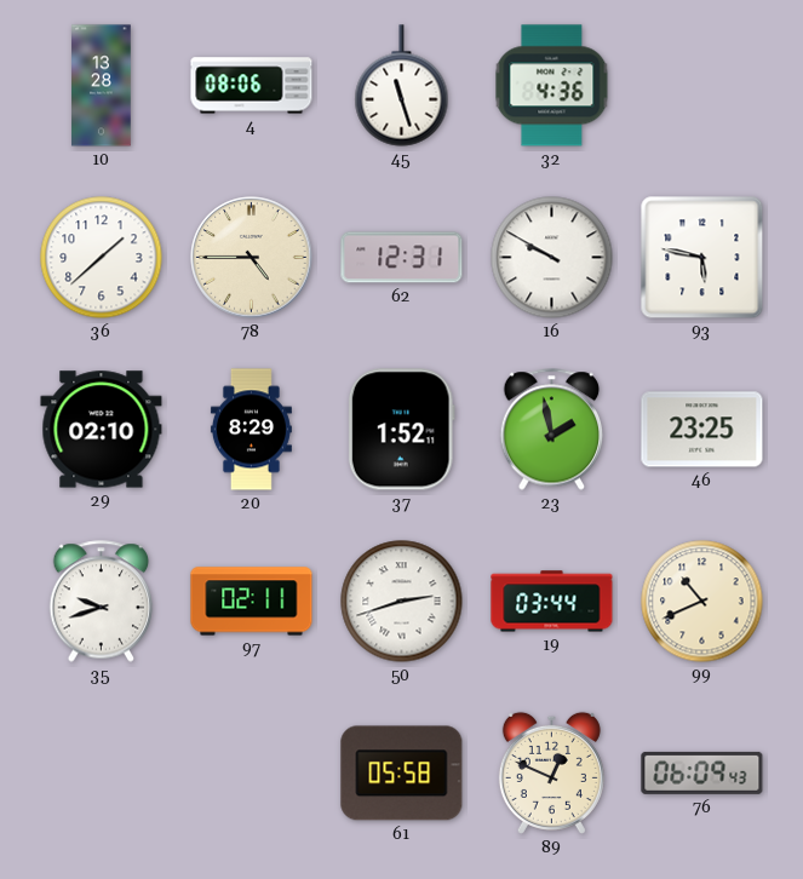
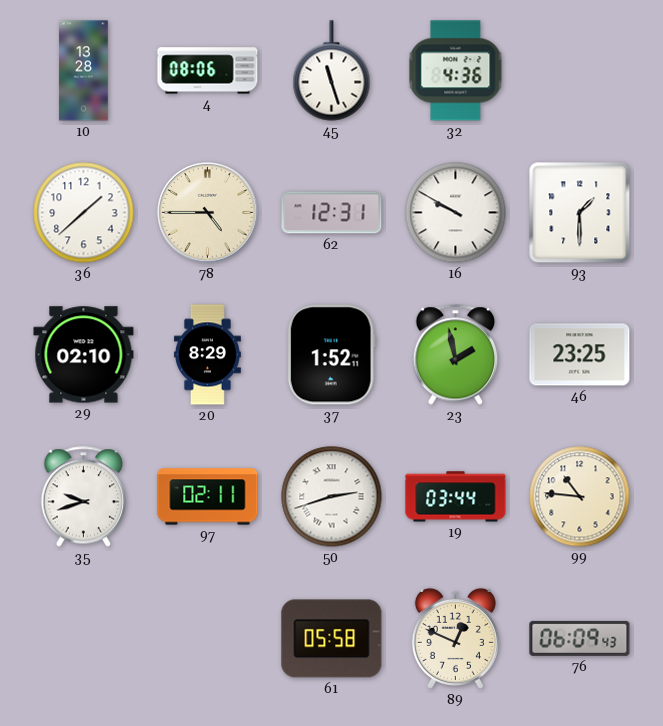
93: 5:47 -> 1:30
99: 10:41 -> 10:46
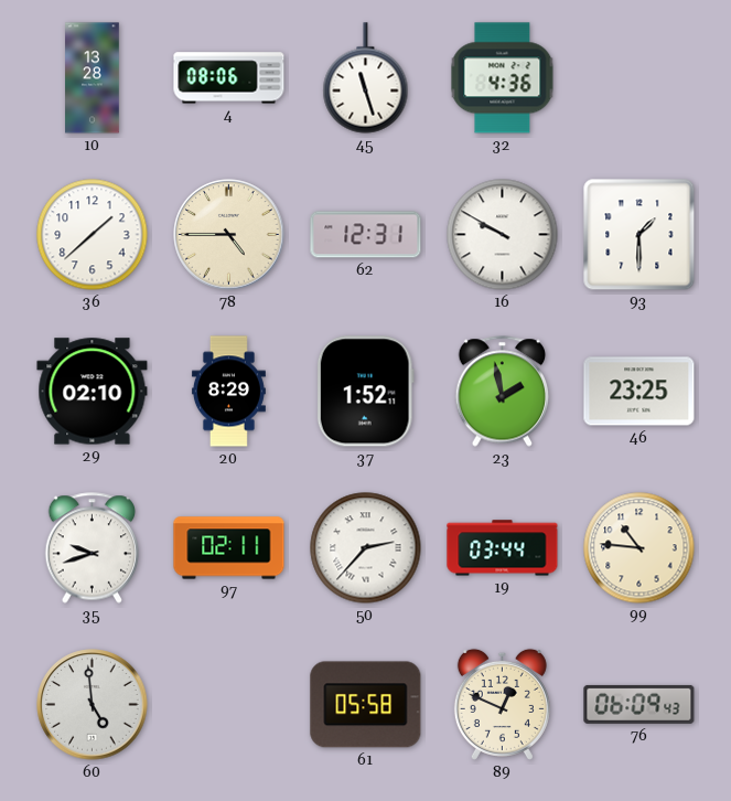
50: 2:42 -> 2:37
60: none -> 4:59
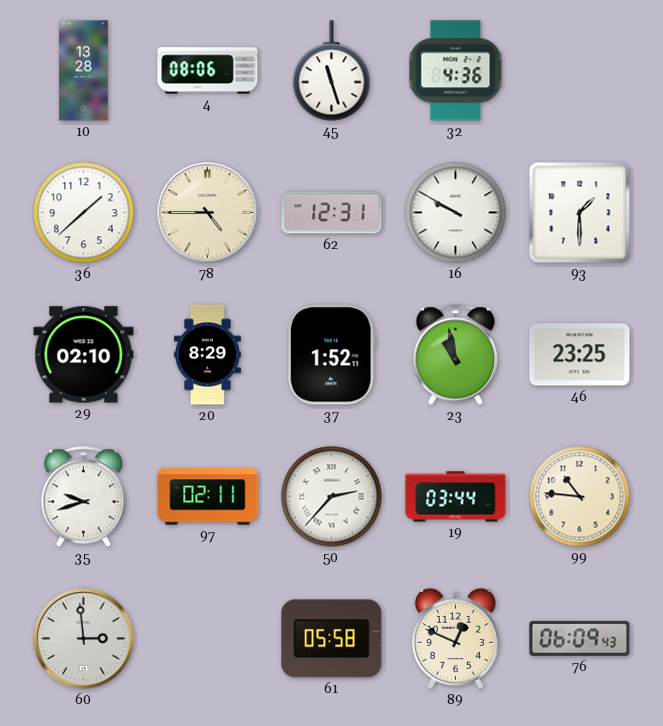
23: 1:58 -> 10:58
60: 4:59 -> 2:59
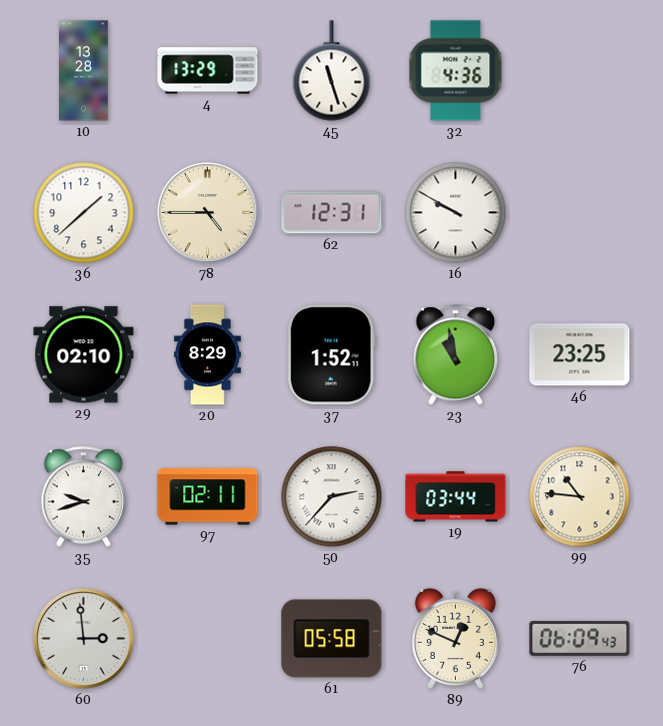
4: 08:06 -> 13:29
93: 1:30 -> none
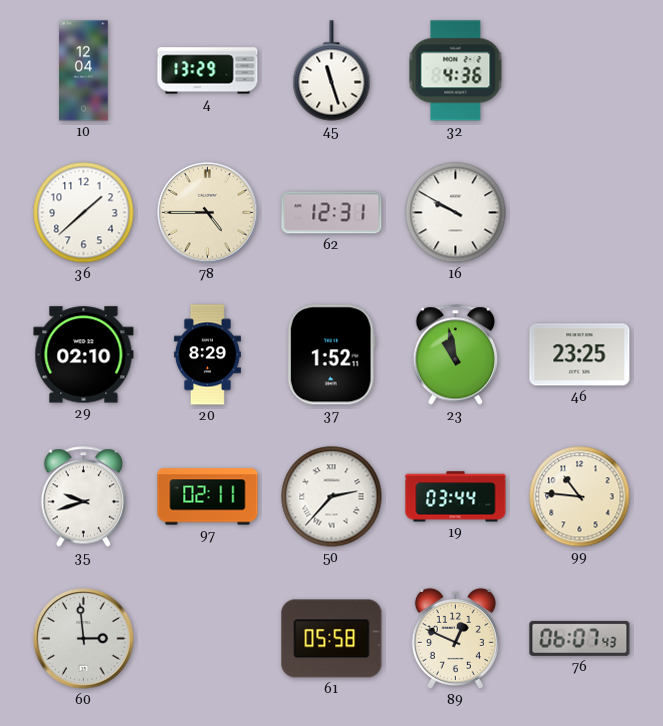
10: 13:28 -> 12:04
76: 06:09 -> 06:07
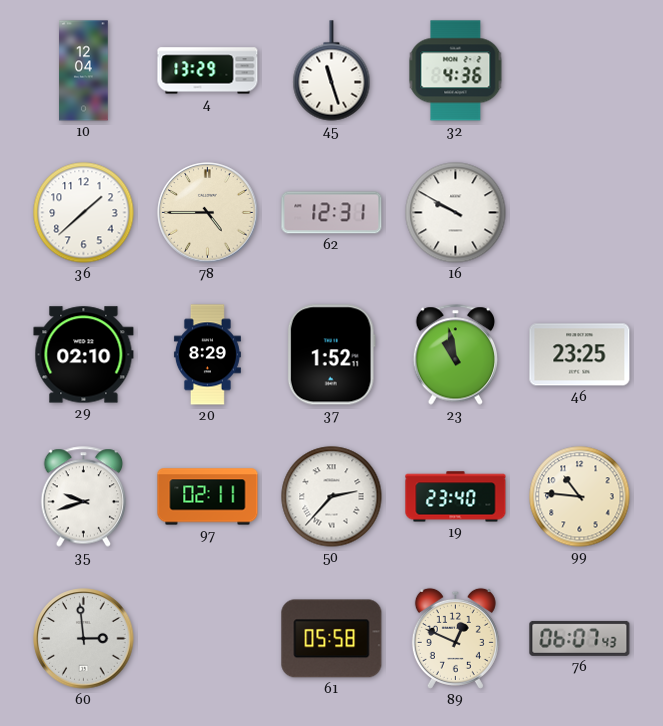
19: 03:44 -> 23:40
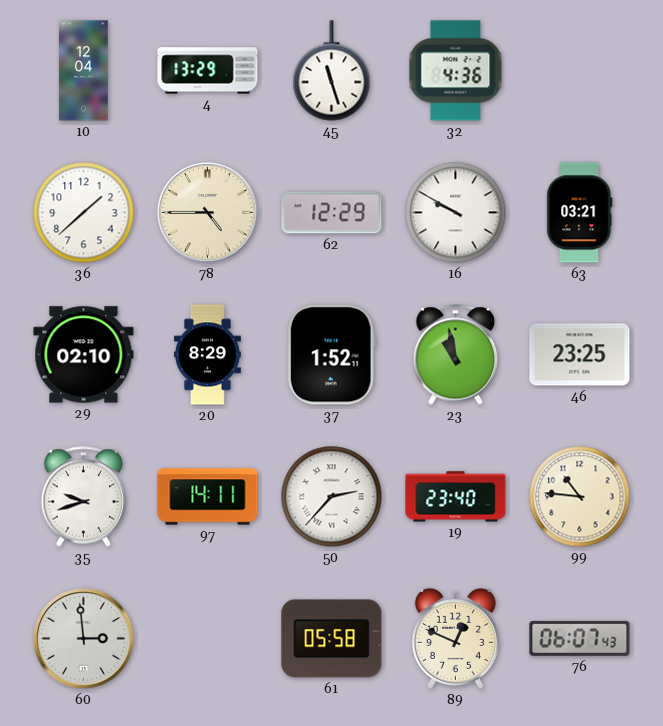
62: 12:31 -> 12:29
63: none -> 03:21
97: 02:11 -> 14:11
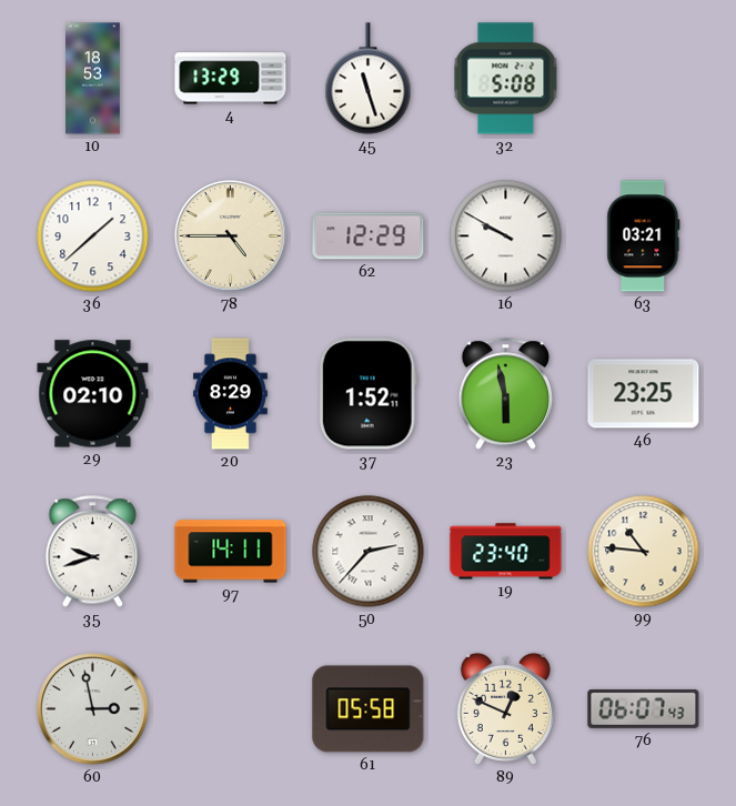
10: 12:04 -> 18:53
32: 4:36 -> 5:08
23: 10:58 -> 5:58
60: 2:59 -> 2:58
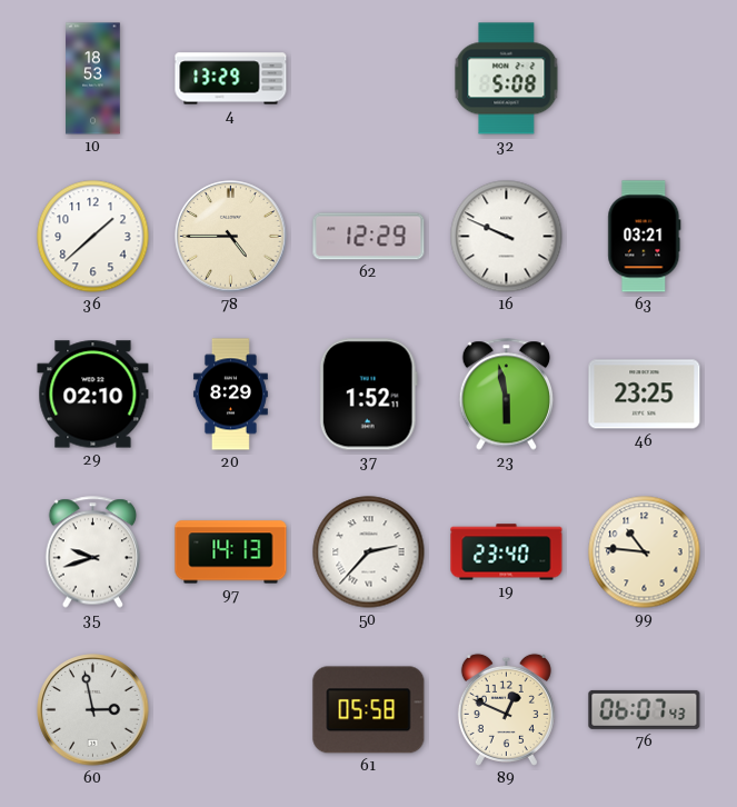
45: 11:27 -> none
16: 9:50 -> 9:49
97: 14:11 -> 14:13
